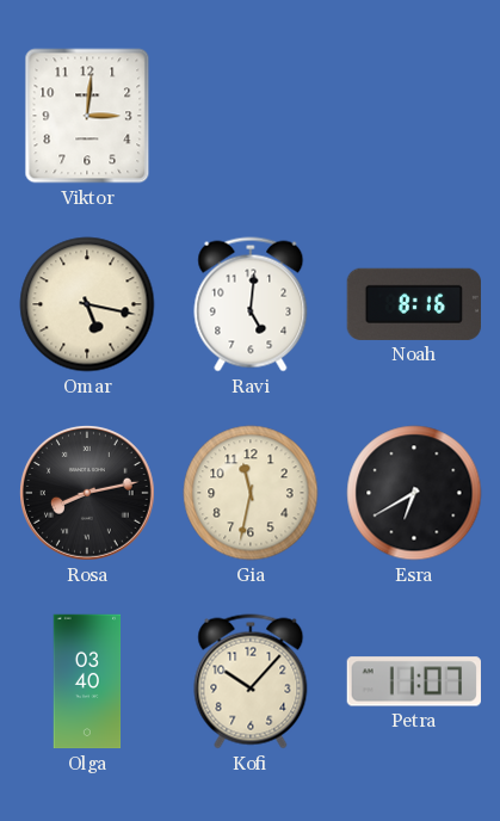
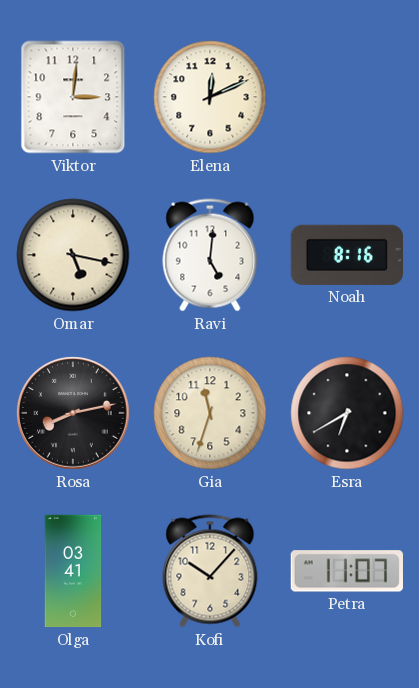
Elena: none -> 12:11
Gia: 11:32 -> 11:33
Olga: 03:40 -> 03:41
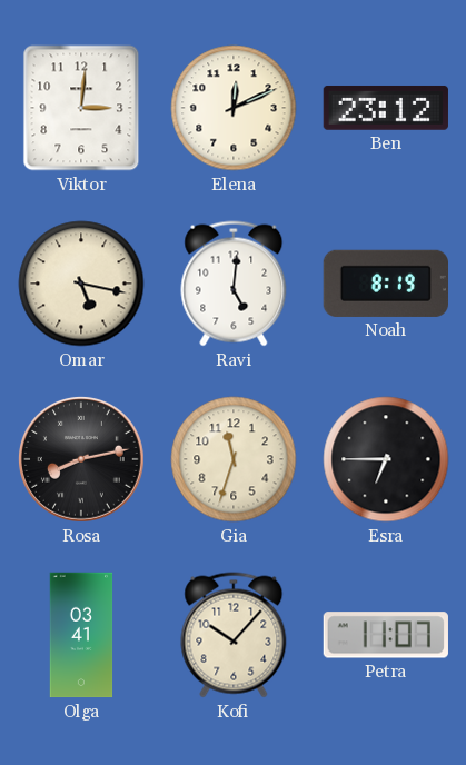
Ben: none -> 23:12
Noah: 8:16 -> 8:19
Esra: 6:40 -> 6:45
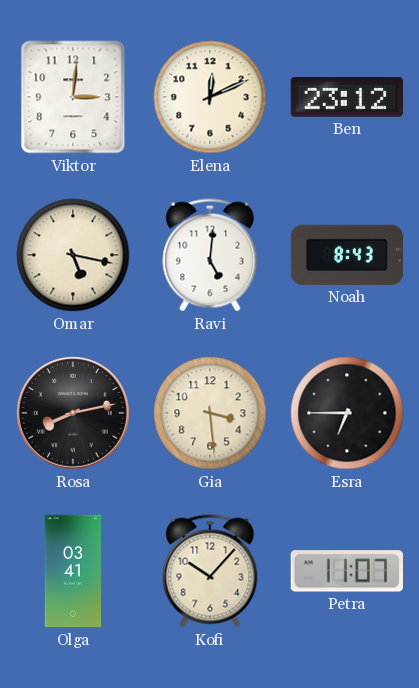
Noah: 8:19 -> 8:43
Gia: 11:33 -> 3:29
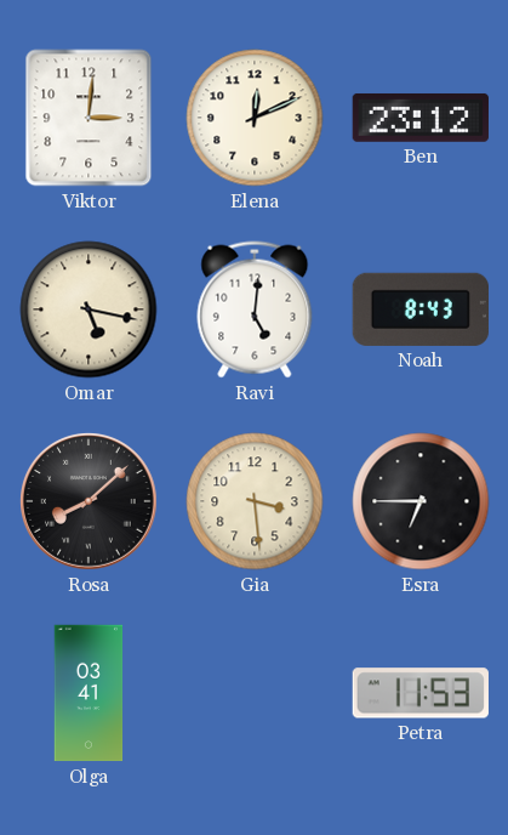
Rosa: 8:13 -> 8:08
Kofi: 10:07 -> none
Petra: 11:07 -> 11:53
